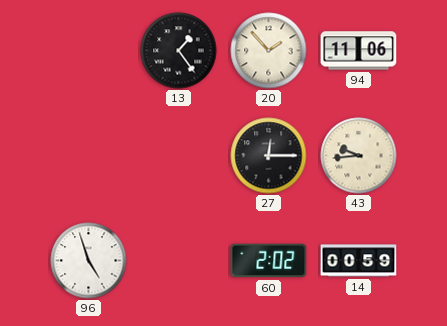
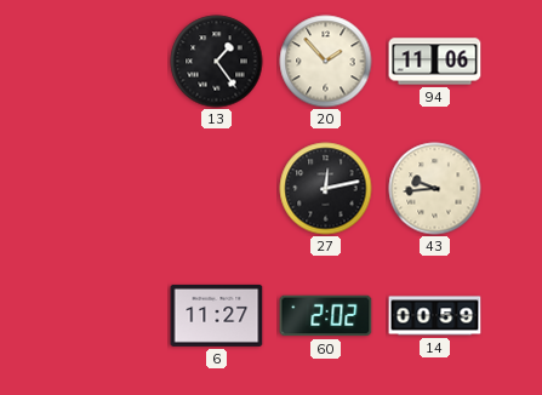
27: 12:15 -> 12:13
96: 4:57 -> none
6: none -> 11:27
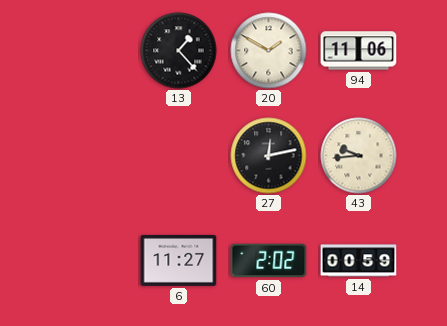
13: 1:24 -> 1:23
20: 1:53 -> 1:50
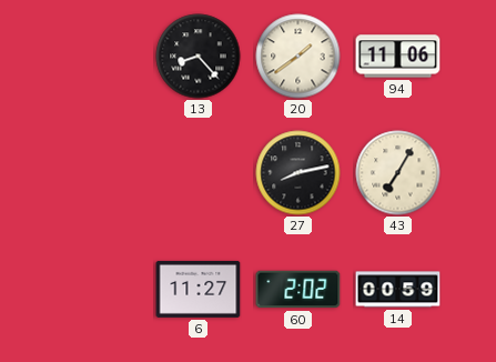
13: 1:23 -> 8:23
20: 1:50 -> 1:39
27: 12:13 -> 8:13
43: 9:44 -> 7:05
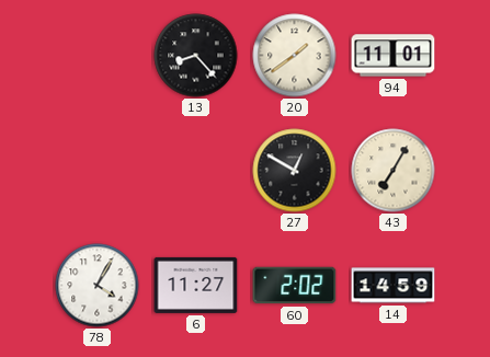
94: 11:06 -> 11:01
27: 8:13 -> 12:50
78: none -> 4:05
14: 00:59 -> 14:59
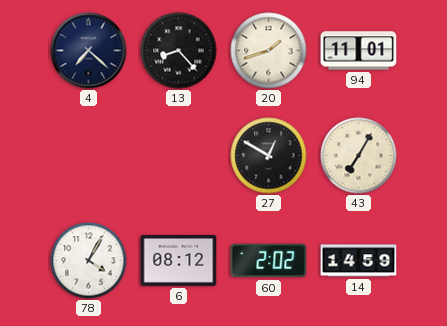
4: none -> 7:22
20: 1:39 -> 1:42
6: 11:27 -> 08:12
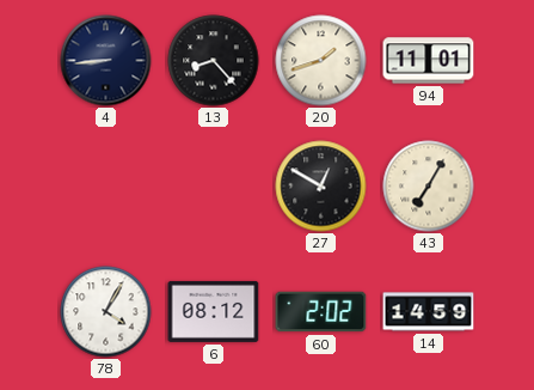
4: 7:22 -> 8:44
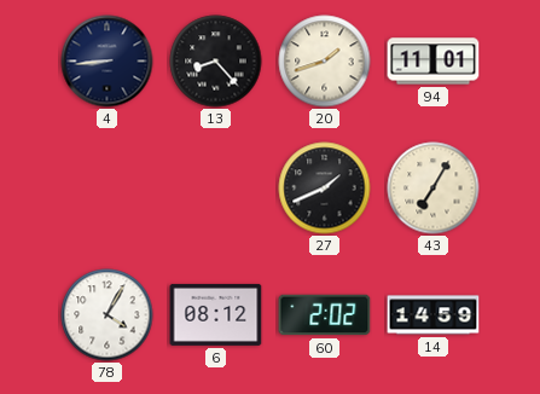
27: 12:50 -> 1:41
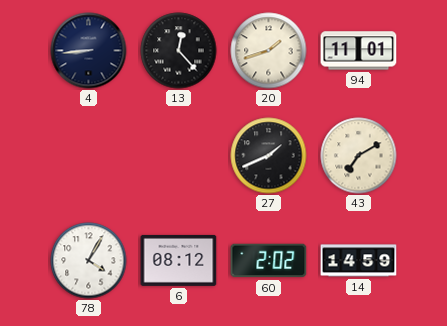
13: 8:23 -> 12:23
43: 7:05 -> 7:10
